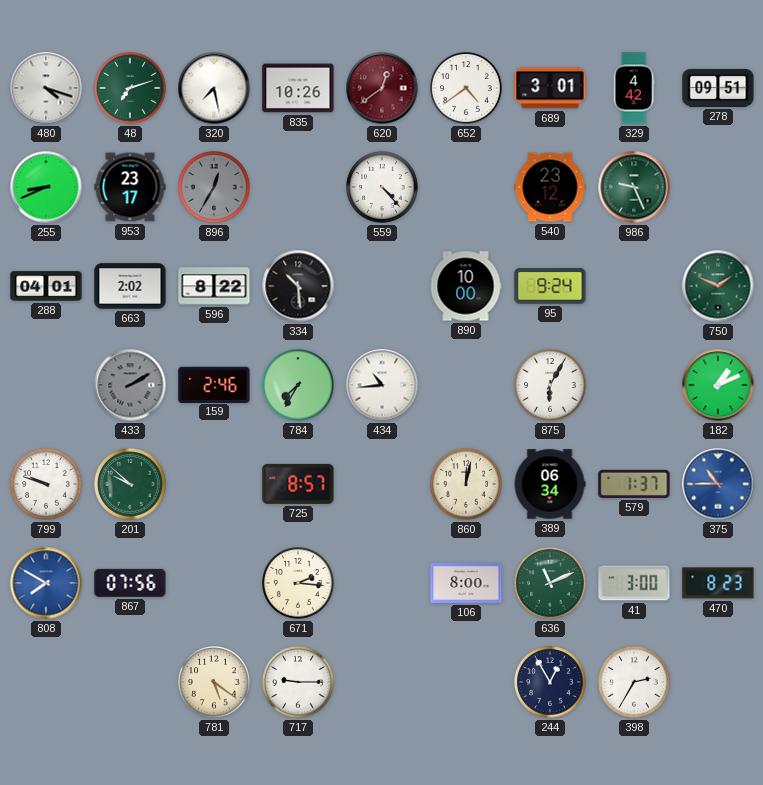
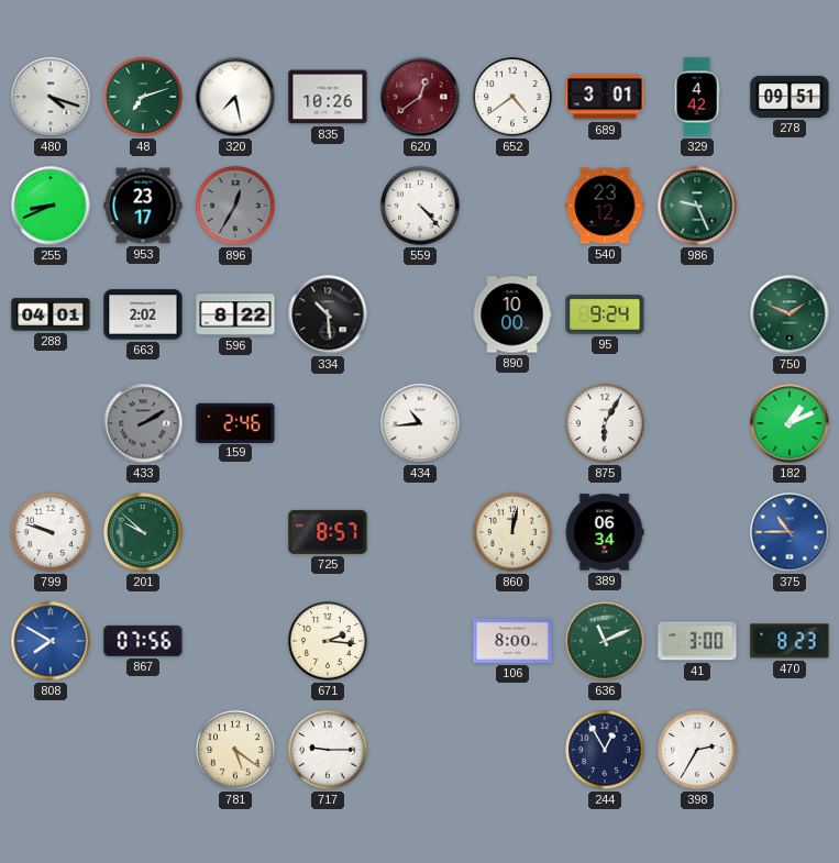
784: 7:35 -> none
579: 1:37 -> none
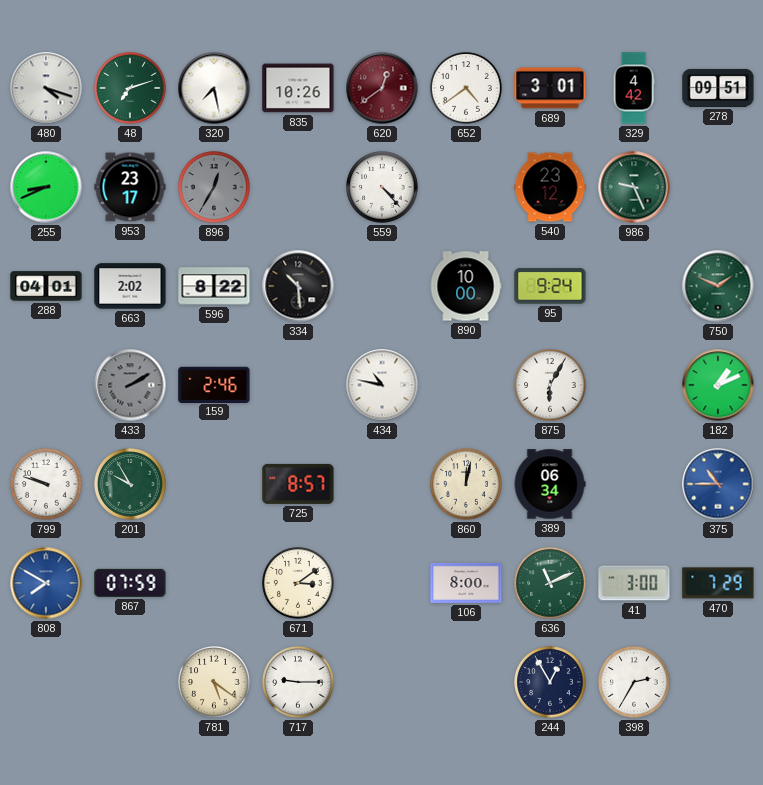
434: 10:44 -> 10:47
201: 9:52 -> 9:55
867: 07:56 -> 07:59
671: 2:16 -> 3:09
470: 8:23 -> 7:29
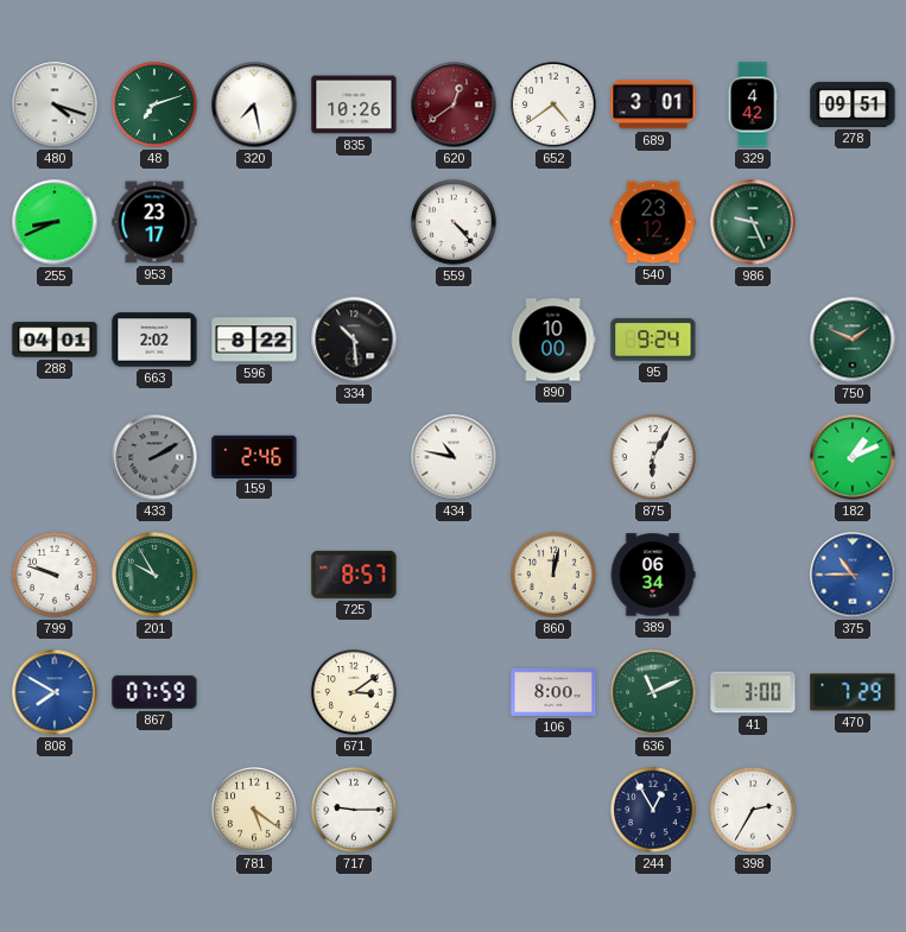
896: 12:35 -> none
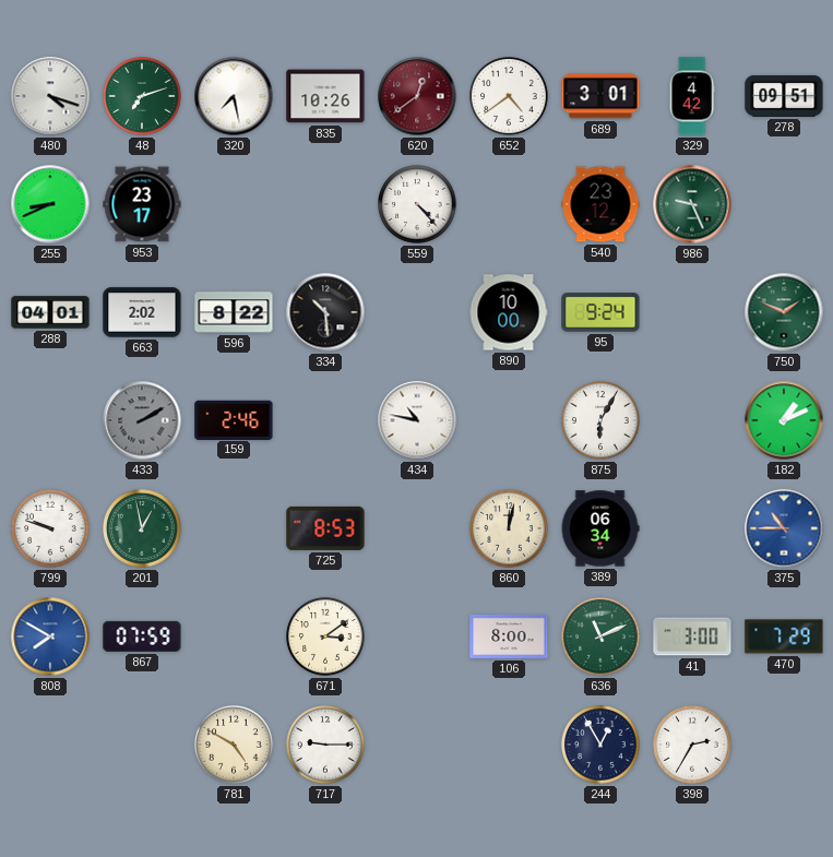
201: 9:55 -> 12:58
725: 8:57 -> 8:53
781: 5:21 -> 4:50
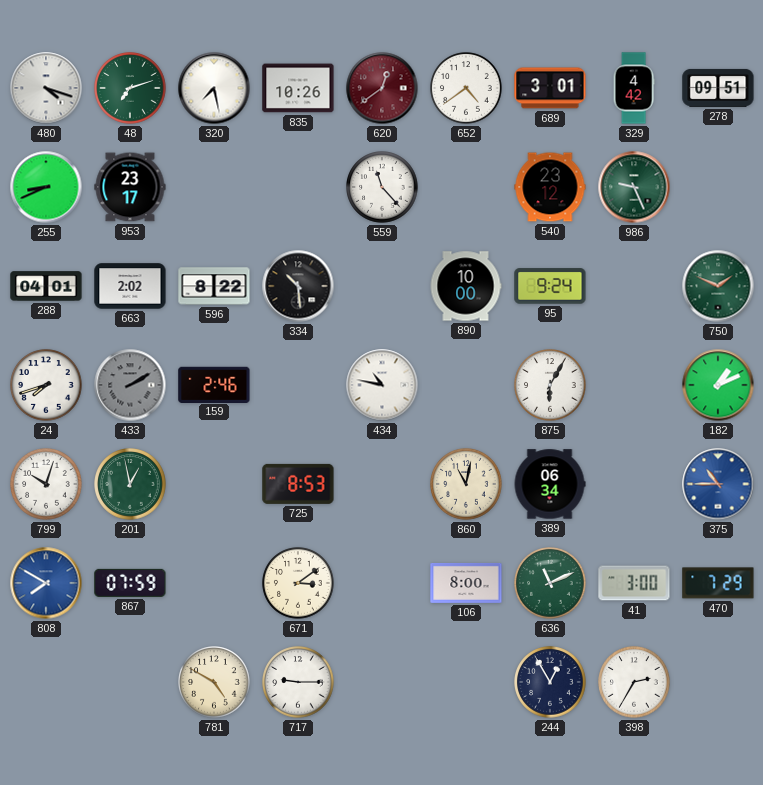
559: 4:23 -> 11:23
24: none -> 7:42
799: 9:48 -> 10:03
860: 12:02 -> 11:02
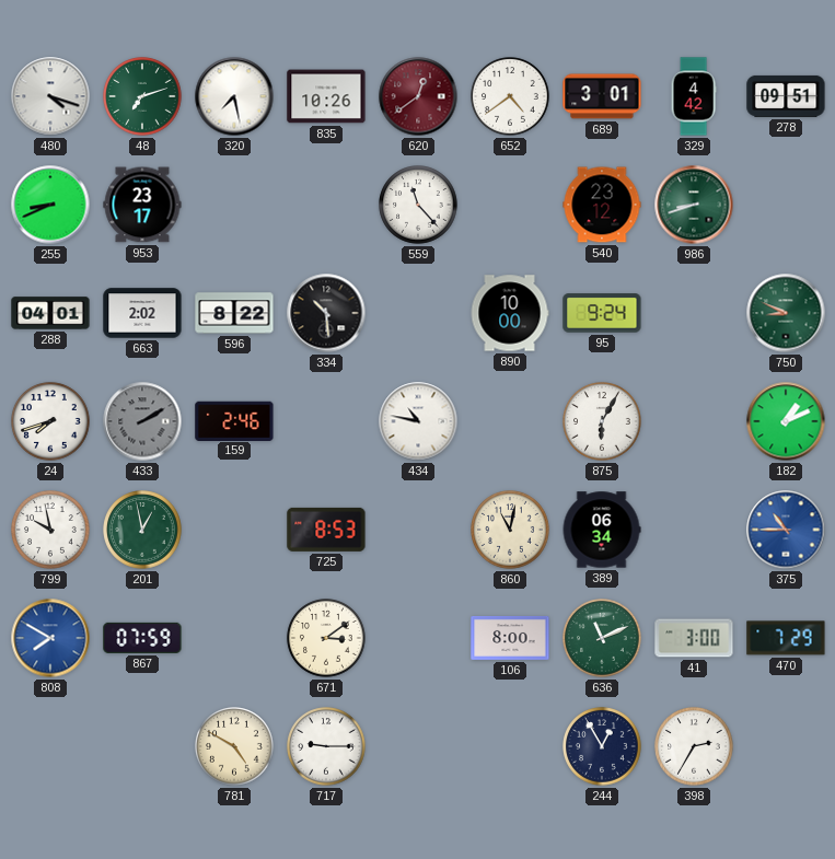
986: 9:26 -> 8:42
750: 1:49 -> 8:49
799: 10:03 -> 9:58
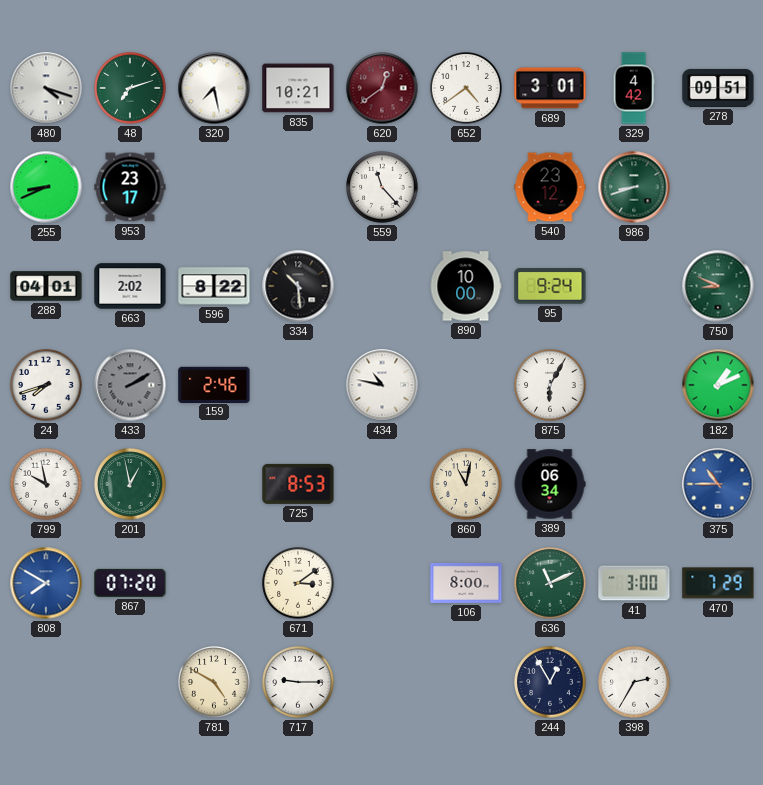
835: 10:26 -> 10:21
867: 07:59 -> 07:20
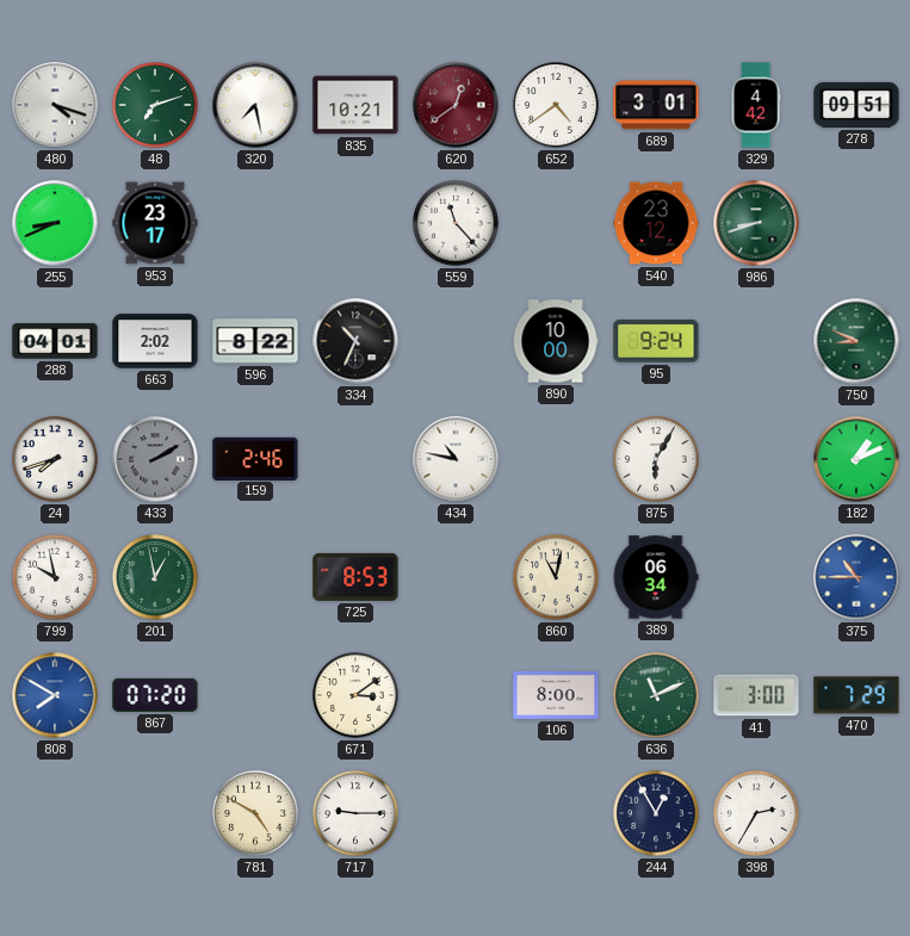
334: 10:29 -> 10:34
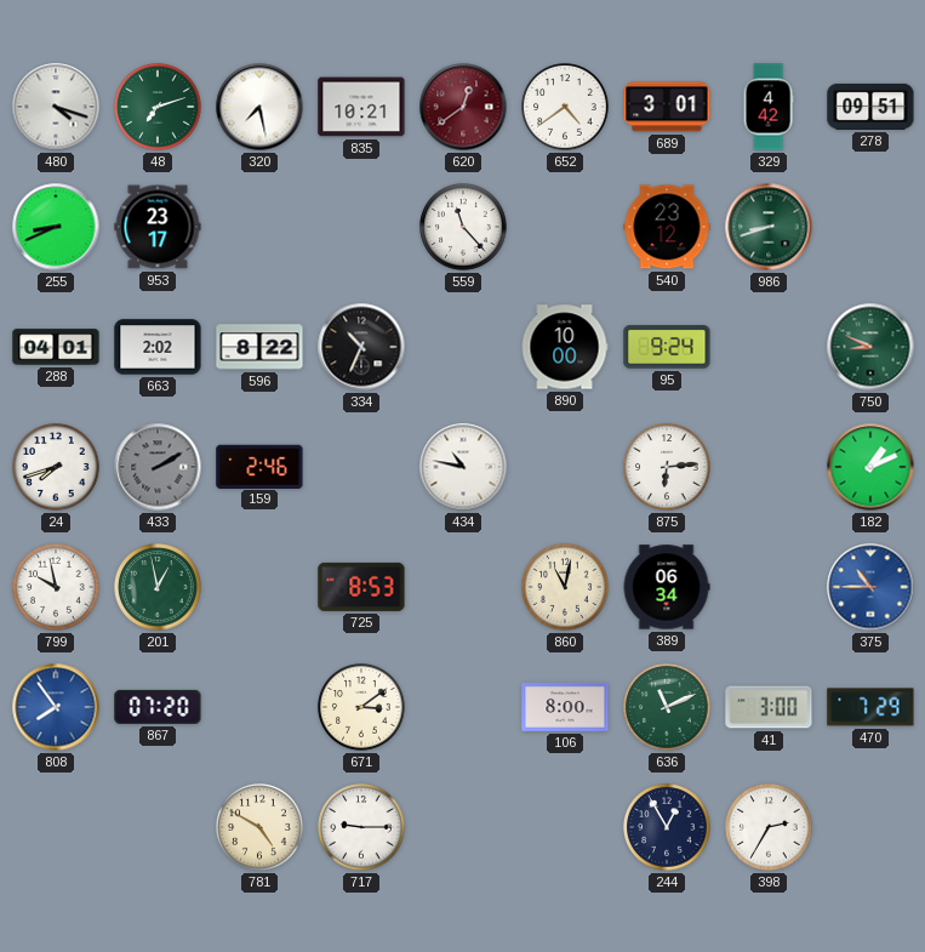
875: 6:05 -> 6:14
808: 7:50 -> 7:54
